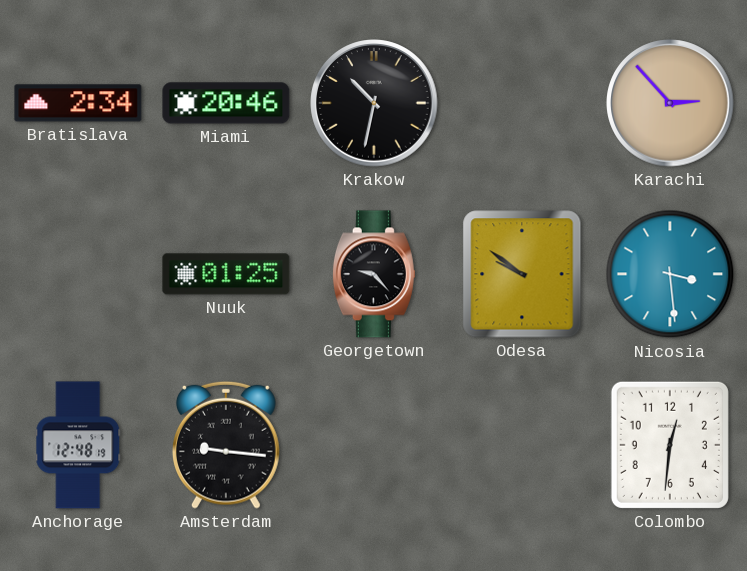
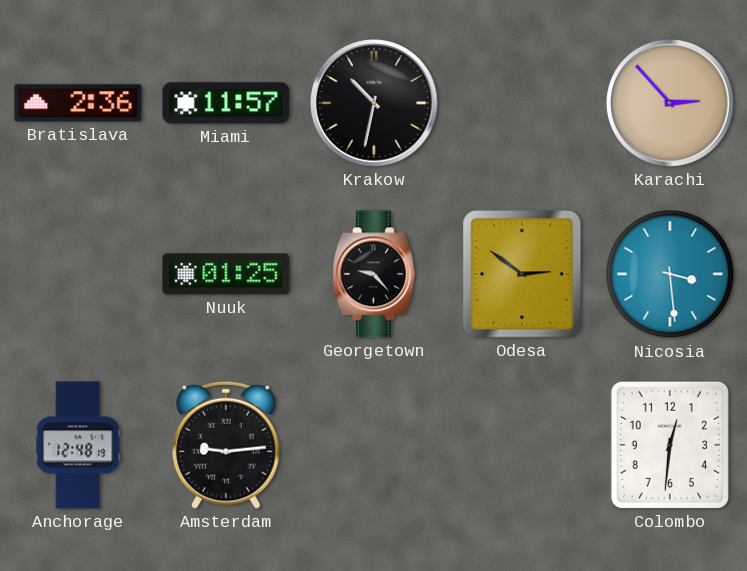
Bratislava: 2:34 -> 2:36
Miami: 20:46 -> 11:57
Odesa: 9:51 -> 2:51
Amsterdam: 9:16 -> 9:14
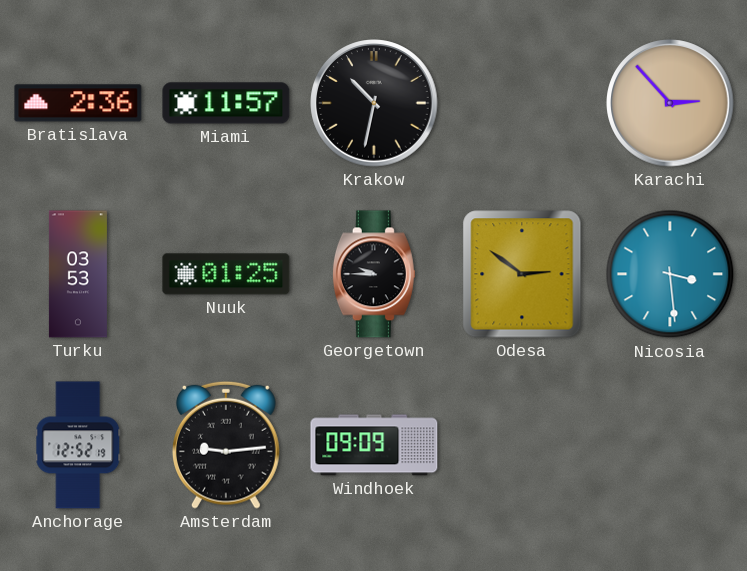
Turku: none -> 03:53
Georgetown: 9:23 -> 9:45
Anchorage: 12:48 -> 12:52
Windhoek: none -> 09:09
Colombo: 12:31 -> none
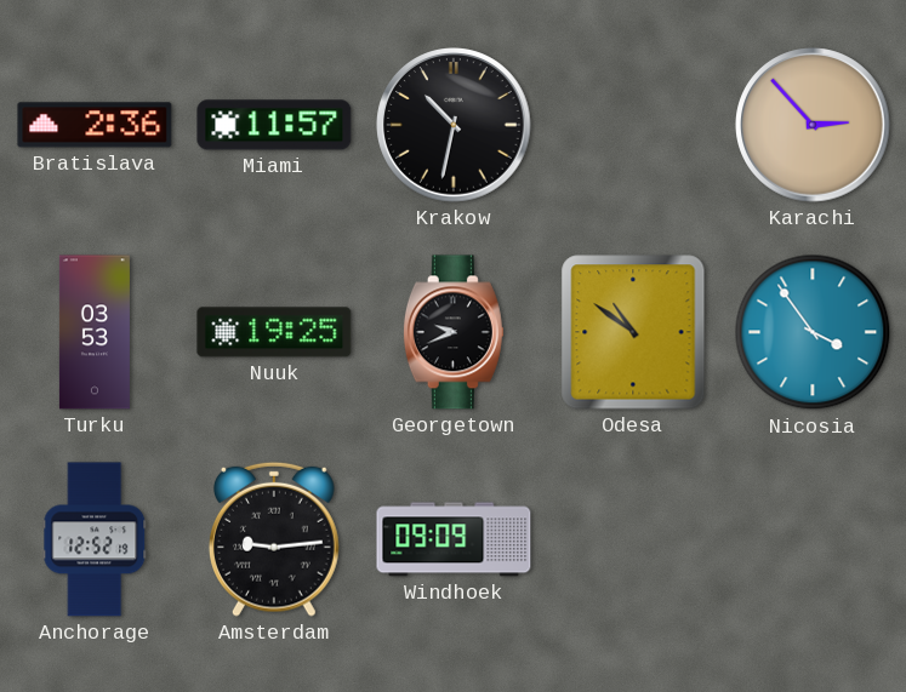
Nuuk: 01:25 -> 19:25
Georgetown: 9:45 -> 9:41
Odesa: 2:51 -> 10:51
Nicosia: 3:29 -> 3:54
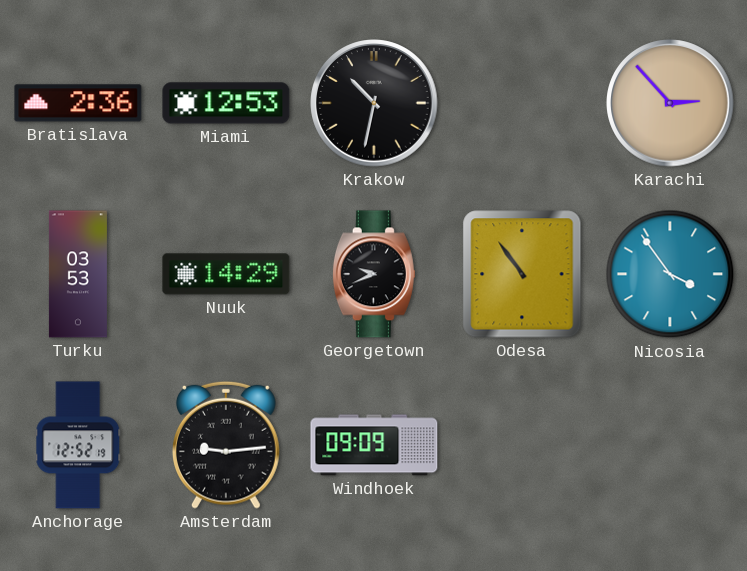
Miami: 11:57 -> 12:53
Nuuk: 19:25 -> 14:29
Odesa: 10:51 -> 10:54
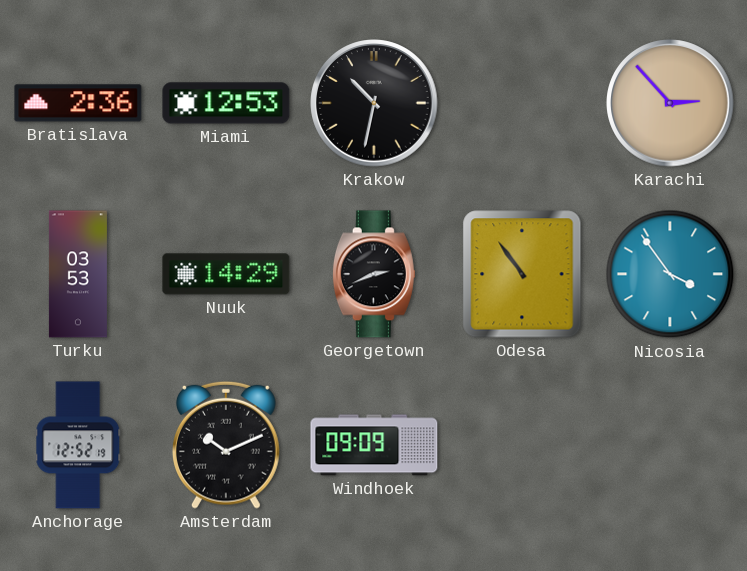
Georgetown: 9:41 -> 2:41
Amsterdam: 9:14 -> 10:11
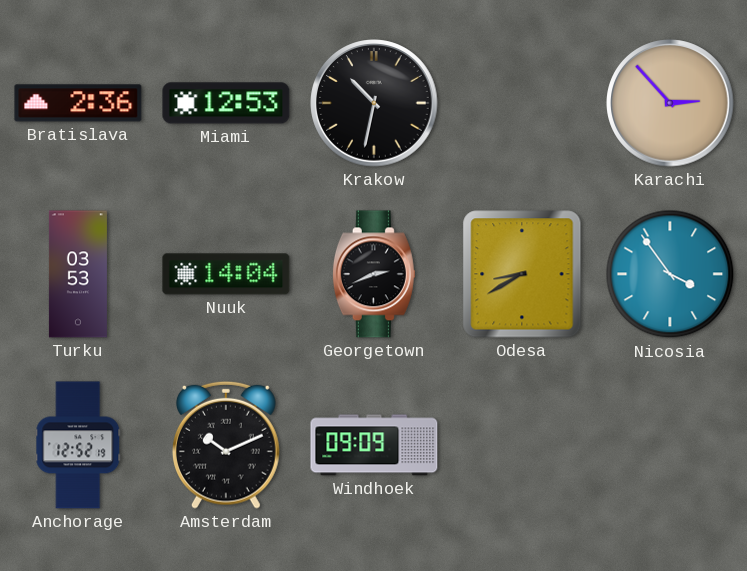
Nuuk: 14:29 -> 14:04
Odesa: 10:54 -> 8:40
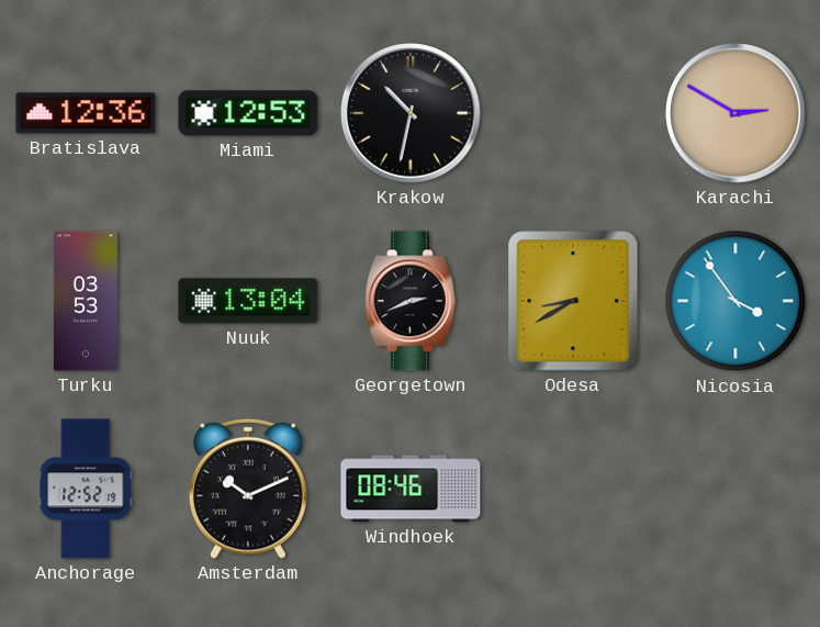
Bratislava: 2:36 -> 12:36
Karachi: 2:53 -> 2:50
Nuuk: 14:04 -> 13:04
Windhoek: 09:09 -> 08:46
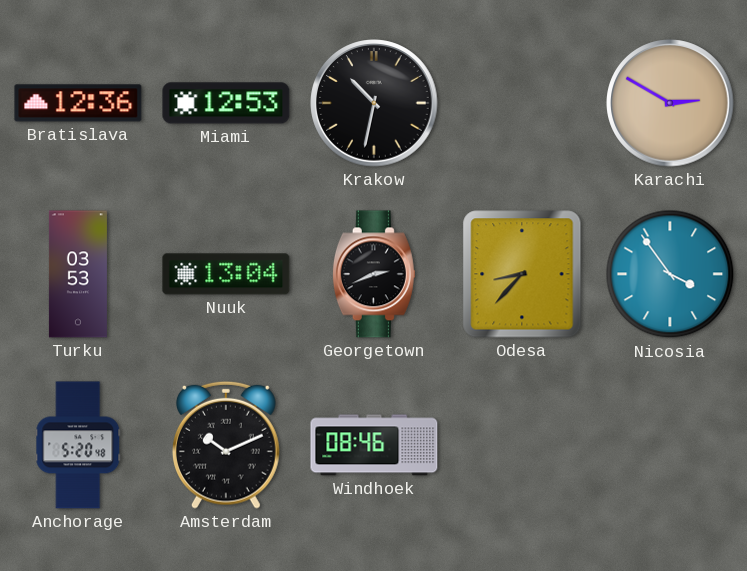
Odesa: 8:40 -> 8:37
Anchorage: 12:52 -> 5:20
